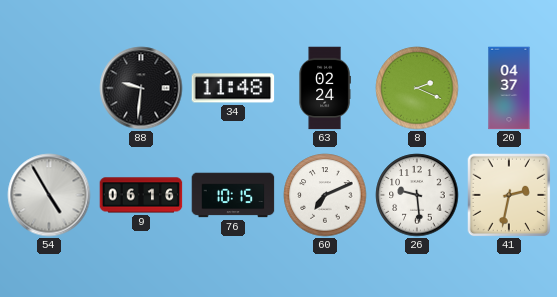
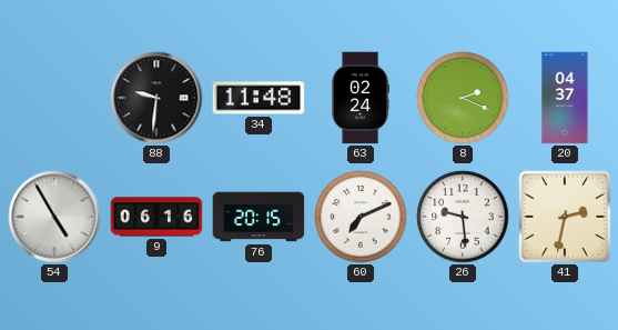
76: 10:15 -> 20:15
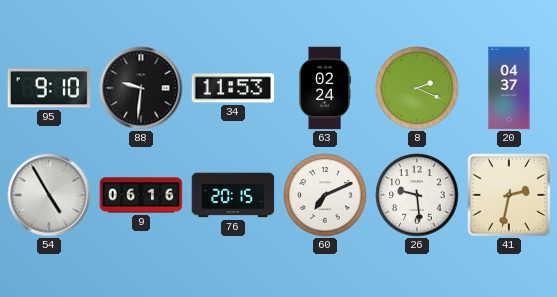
95: none -> 9:10
34: 11:48 -> 11:53
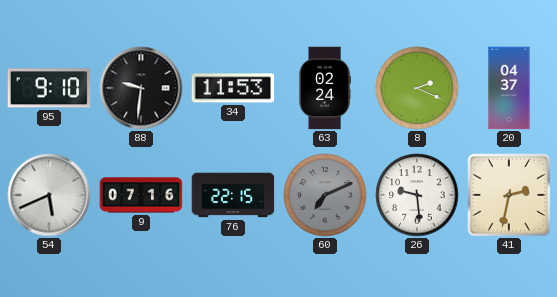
54: 4:55 -> 5:41
9: 06:16 -> 07:16
76: 20:15 -> 22:15
60 dial: white -> grey
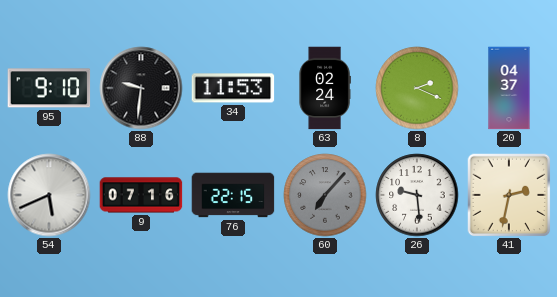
60: 7:11 -> 7:07
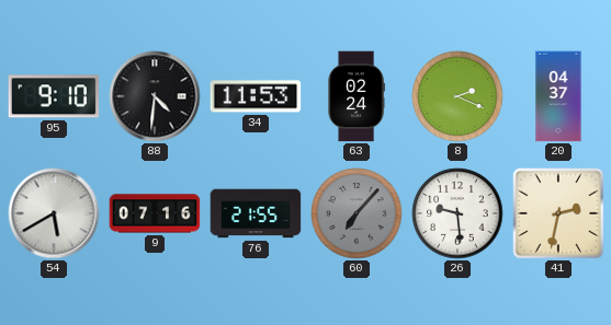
88: 9:31 -> 4:31
54: 5:41 -> 5:40
76: 22:15 -> 21:55
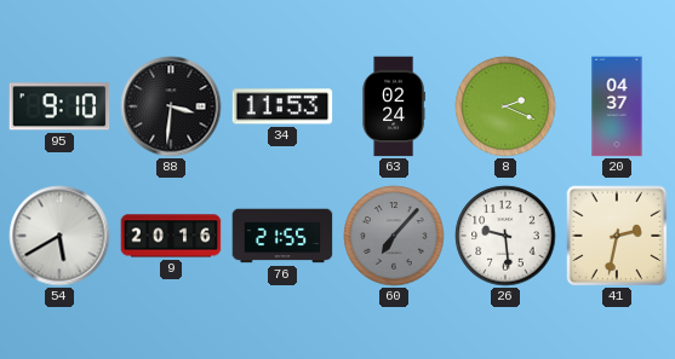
88: 4:31 -> 3:31
9: 07:16 -> 20:16
